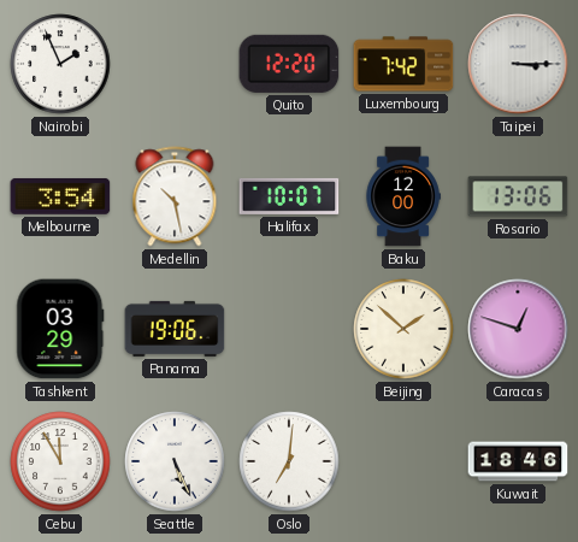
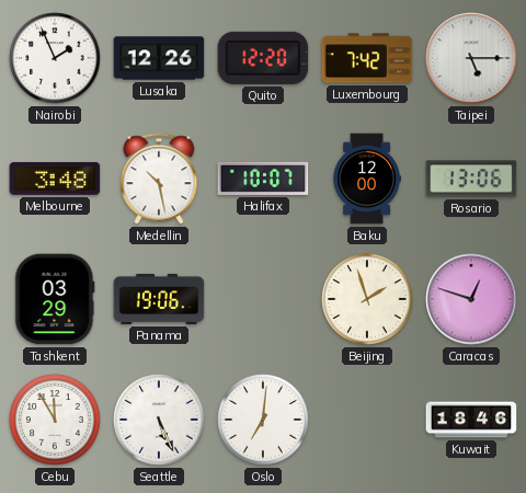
Lusaka: none -> 12:26
Taipei: 3:15 -> 5:15
Melbourne: 3:54 -> 3:48
Beijing: 1:52 -> 1:57
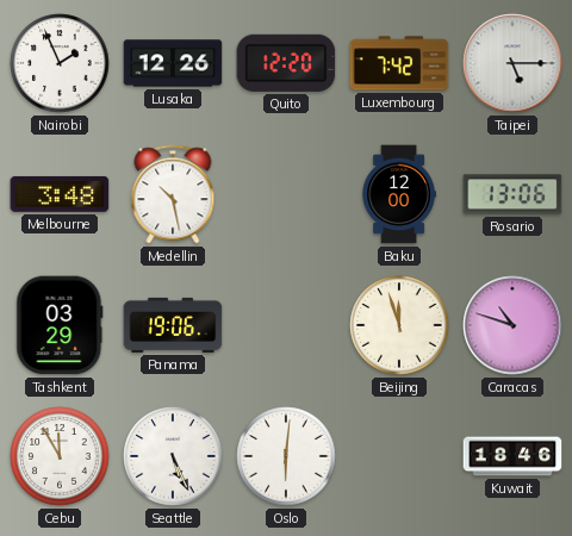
Halifax: 10:07 -> none
Beijing: 1:57 -> 11:57
Caracas: 12:48 -> 10:48
Oslo: 7:01 -> 6:01
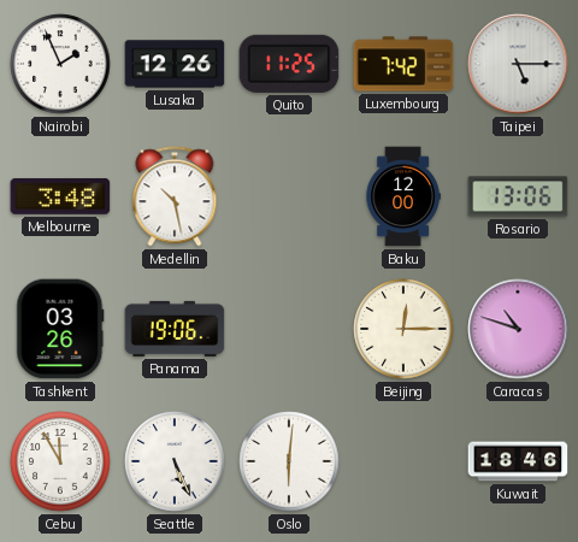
Quito: 12:20 -> 11:25
Tashkent: 03:29 -> 03:26
Beijing: 11:57 -> 12:15
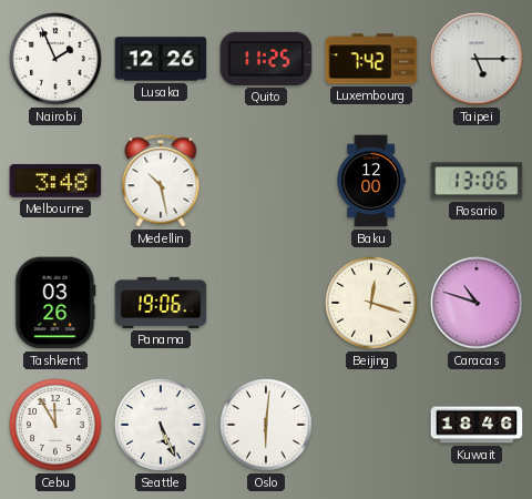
Beijing: 12:15 -> 12:18
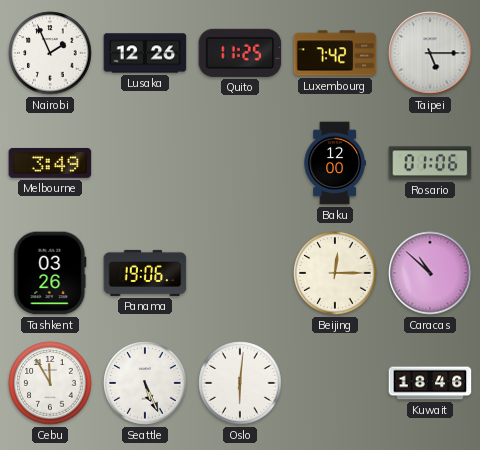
Melbourne: 3:48 -> 3:49
Medellin: 10:28 -> none
Rosario: 13:06 -> 01:06
Beijing: 12:18 -> 12:15
Caracas: 10:48 -> 10:52
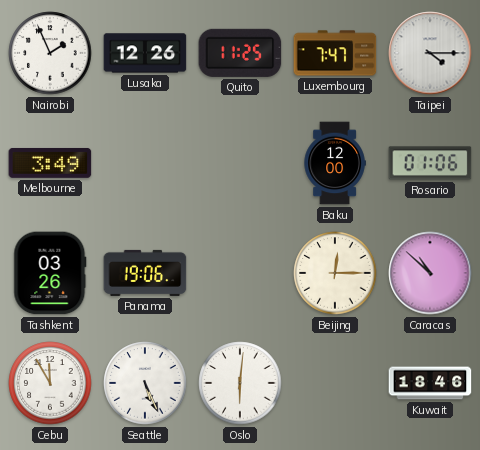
Luxembourg: 7:42 -> 7:47
Taipei: 5:15 -> 4:15
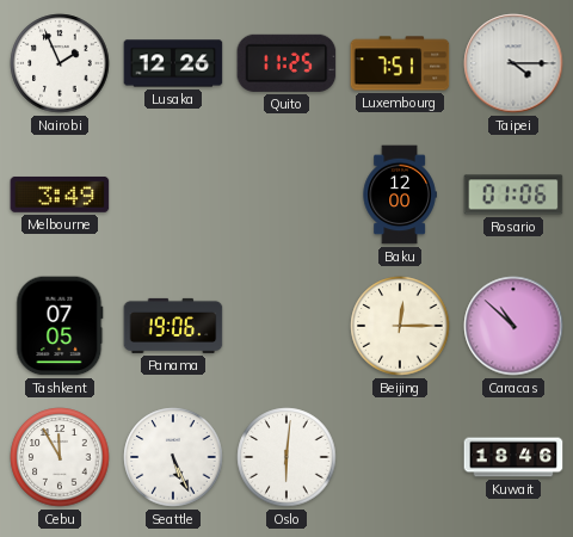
Luxembourg: 7:47 -> 7:51
Tashkent: 03:26 -> 07:05
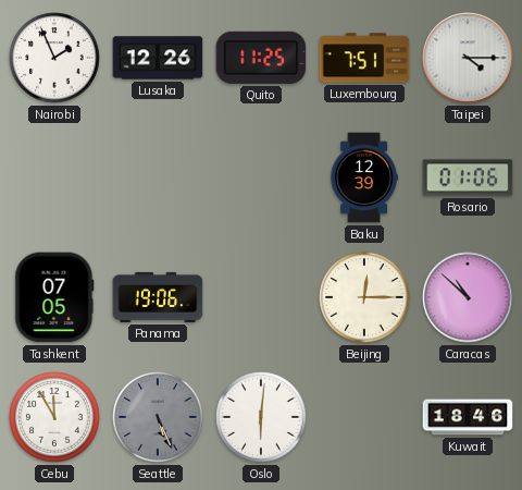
Melbourne: 3:49 -> none
Baku: 12:00 -> 12:39
Seattle dial: white -> grey
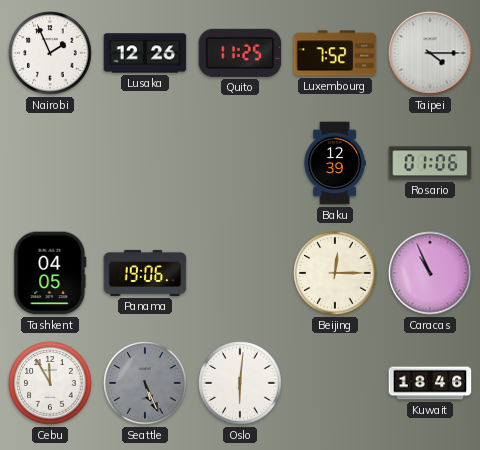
Luxembourg: 7:51 -> 7:52
Tashkent: 07:05 -> 04:05
Caracas: 10:52 -> 10:56
